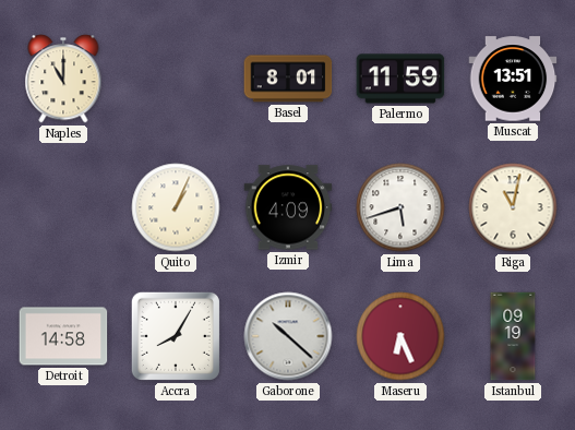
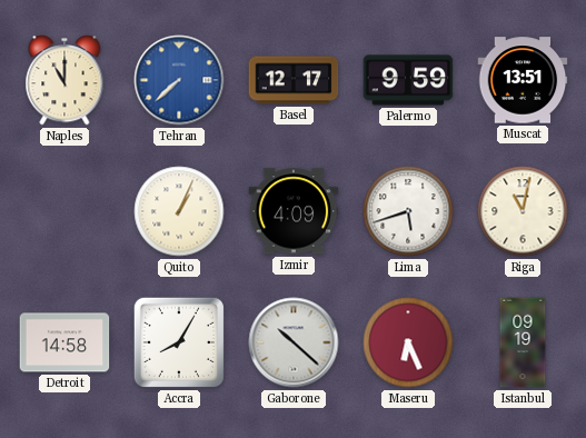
Tehran: none -> 7:38
Basel: 8:01 -> 12:17
Palermo: 11:59 -> 9:59
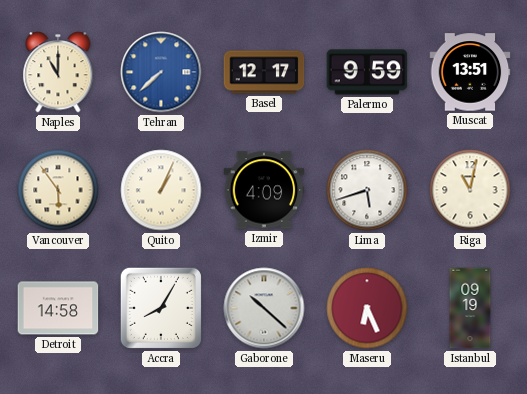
Vancouver: none -> 5:54
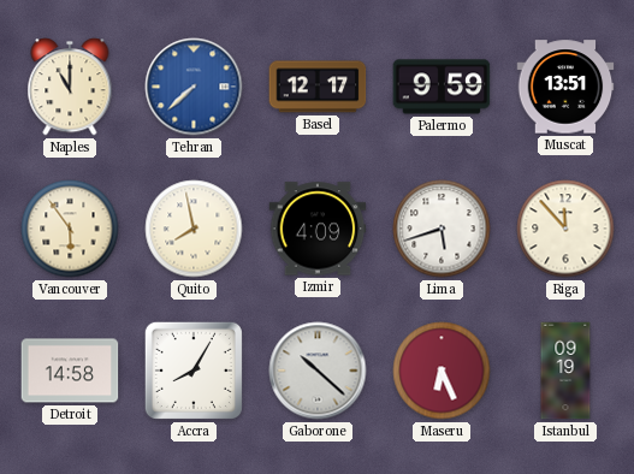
Quito: 1:04 -> 7:58
Riga: 11:02 -> 11:53
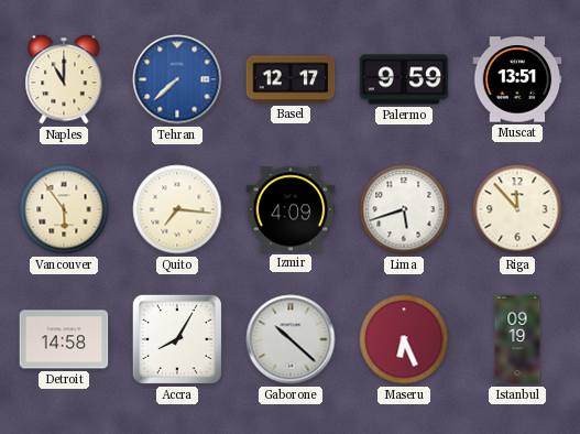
Quito: 7:58 -> 7:16
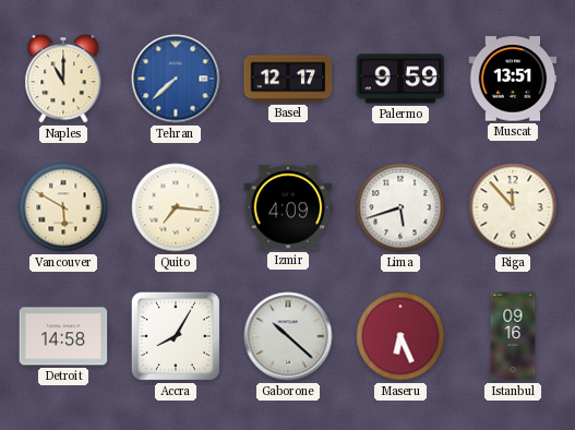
Vancouver: 5:54 -> 5:50
Istanbul: 09:19 -> 09:16
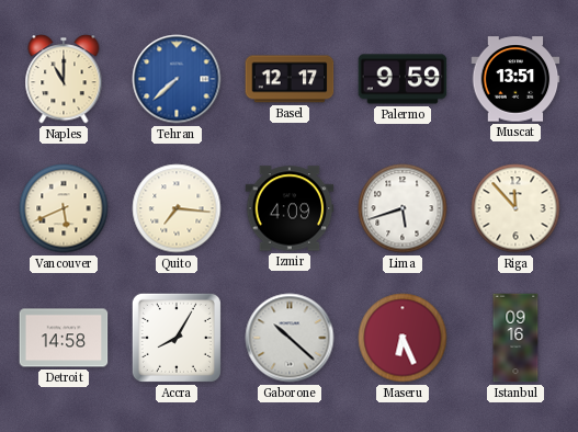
Vancouver: 5:50 -> 5:41
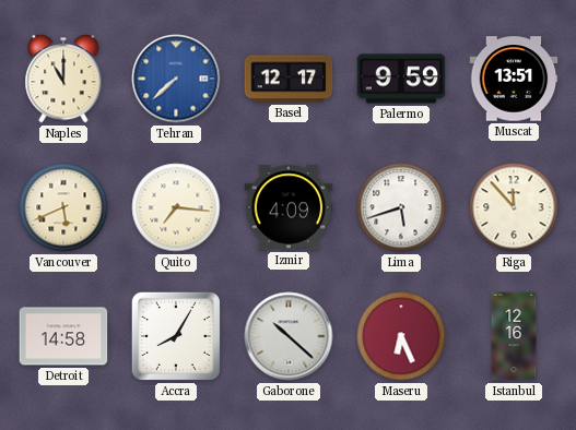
Istanbul: 09:16 -> 12:16
